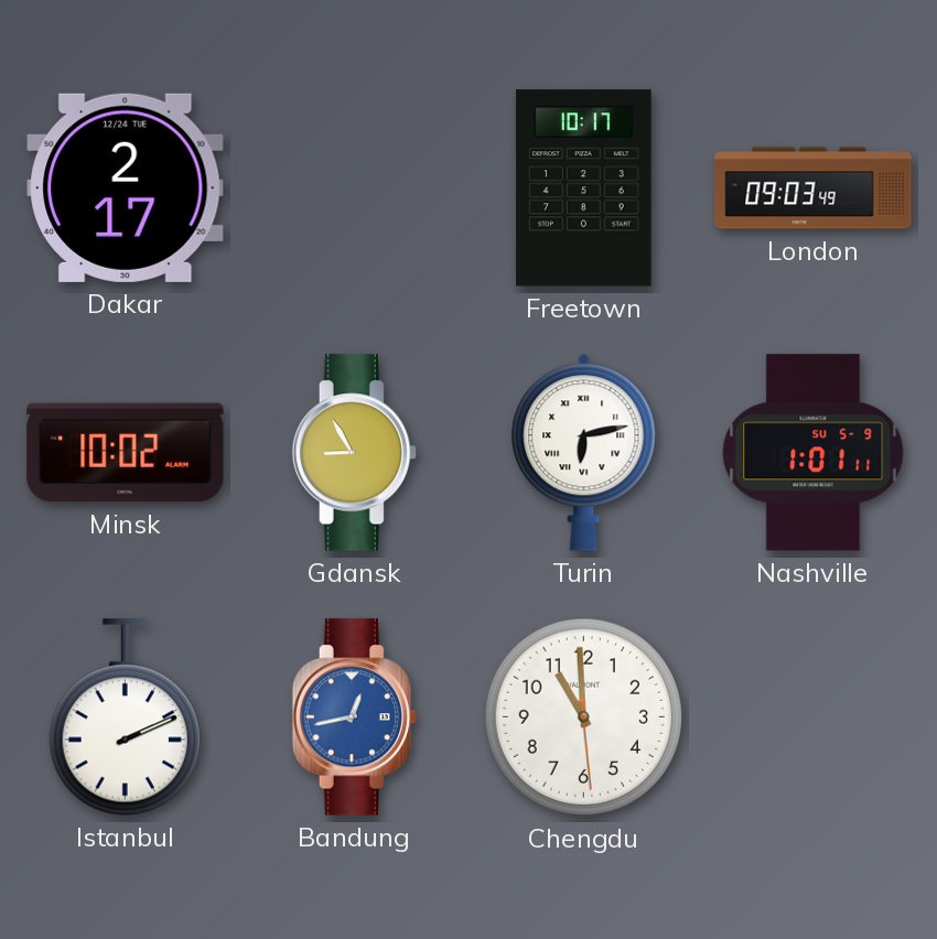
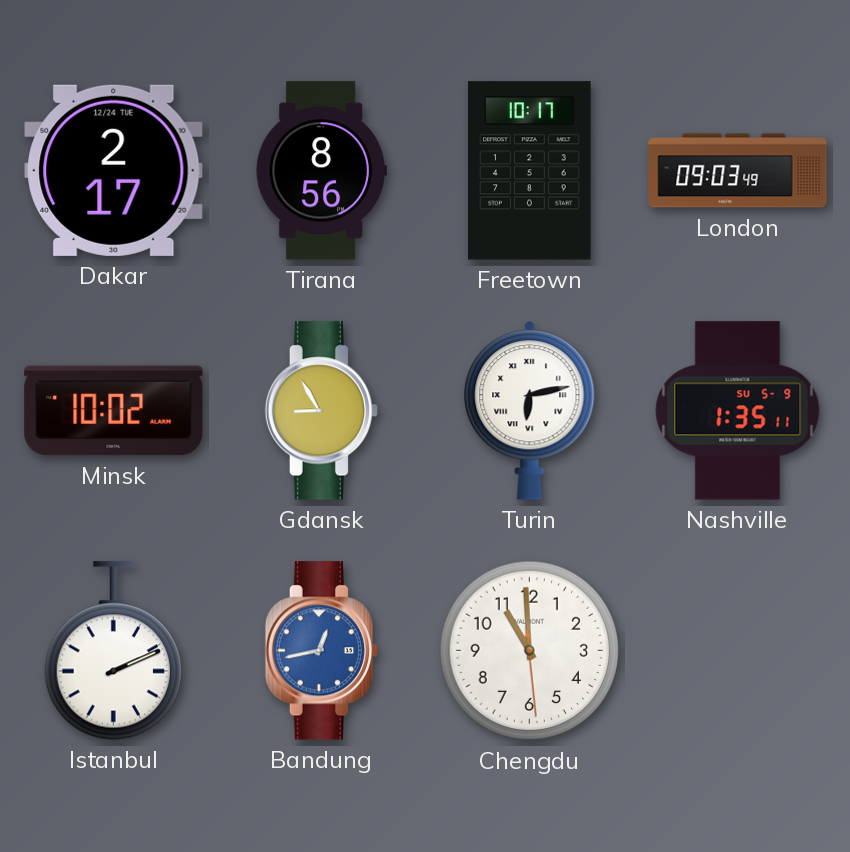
Tirana: none -> 8:56
Nashville: 1:01 -> 1:35
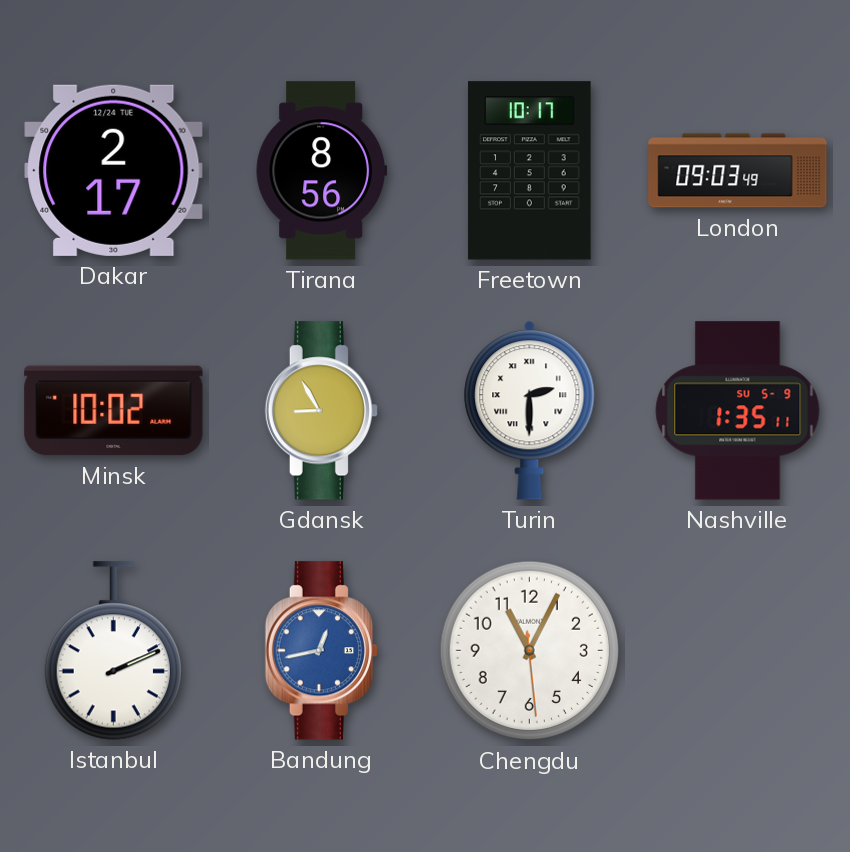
Turin: 6:13 -> 2:30
Chengdu: 10:59 -> 11:04
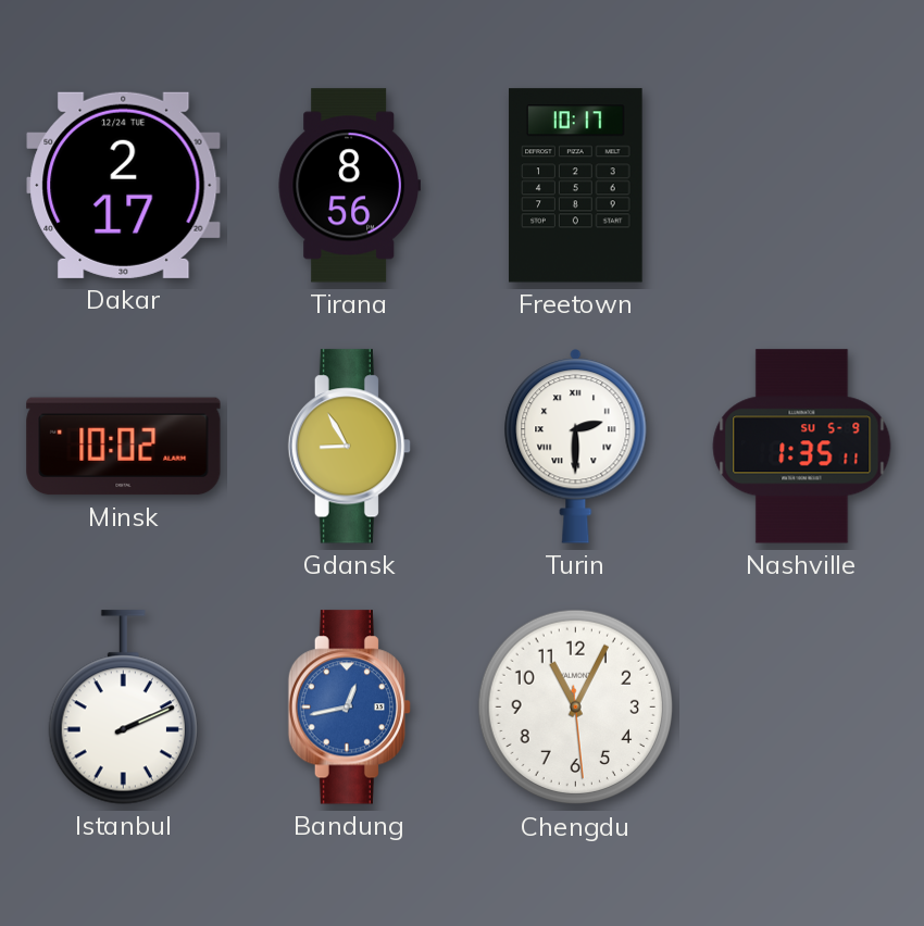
London: 09:03 -> none
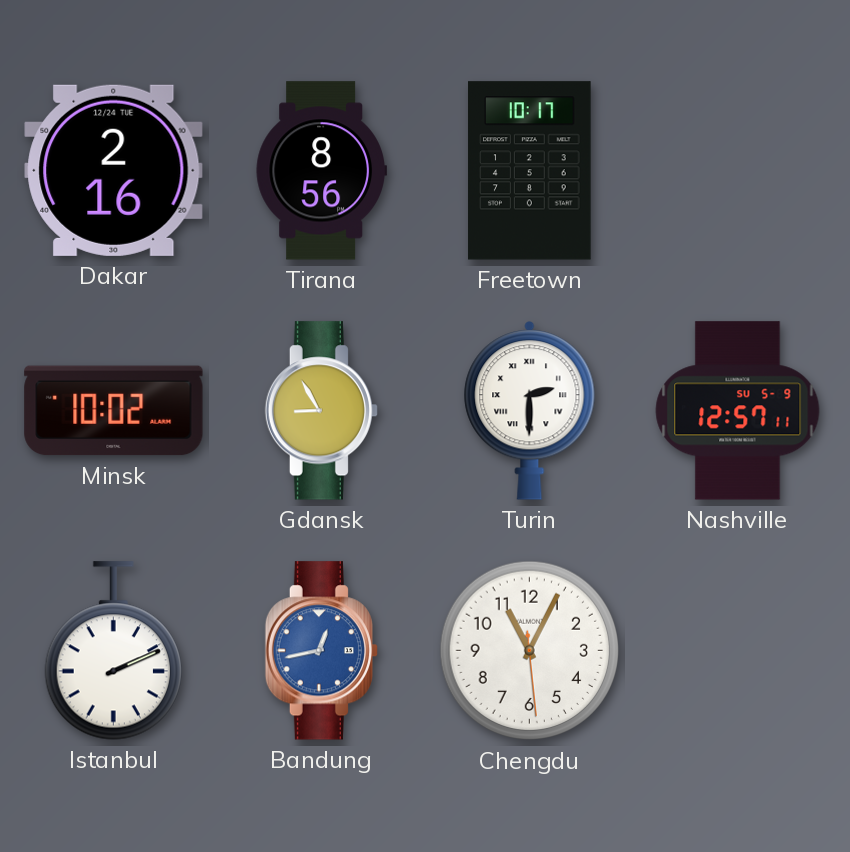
Dakar: 2:17 -> 2:16
Nashville: 1:35 -> 12:57
